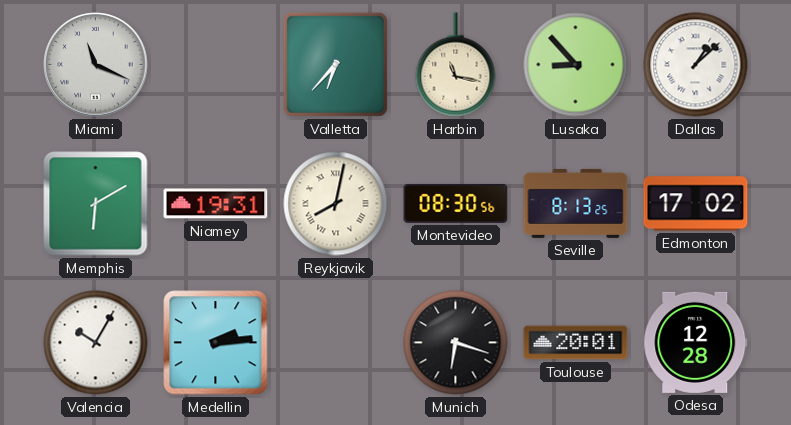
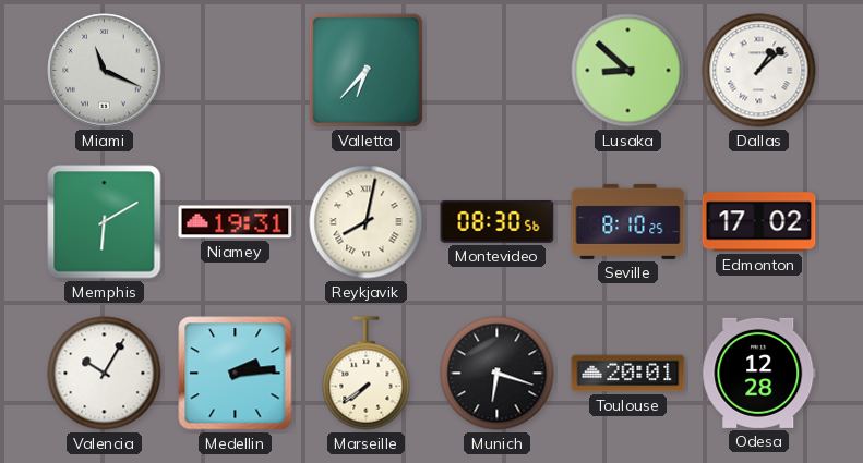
Harbin: 11:17 -> none
Lusaka: 8:53 -> 8:52
Seville: 8:13 -> 8:10
Marseille: none -> 7:39
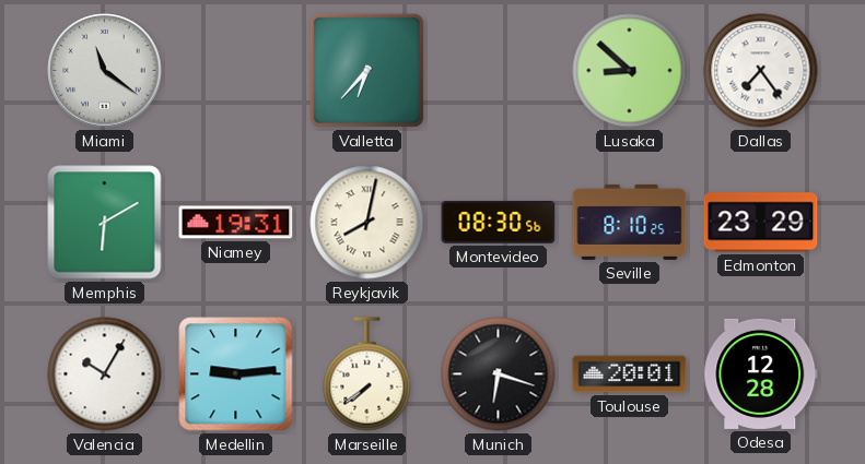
Miami: 11:19 -> 11:21
Dallas: 1:08 -> 7:24
Edmonton: 17:02 -> 23:29
Medellin: 2:14 -> 9:14
